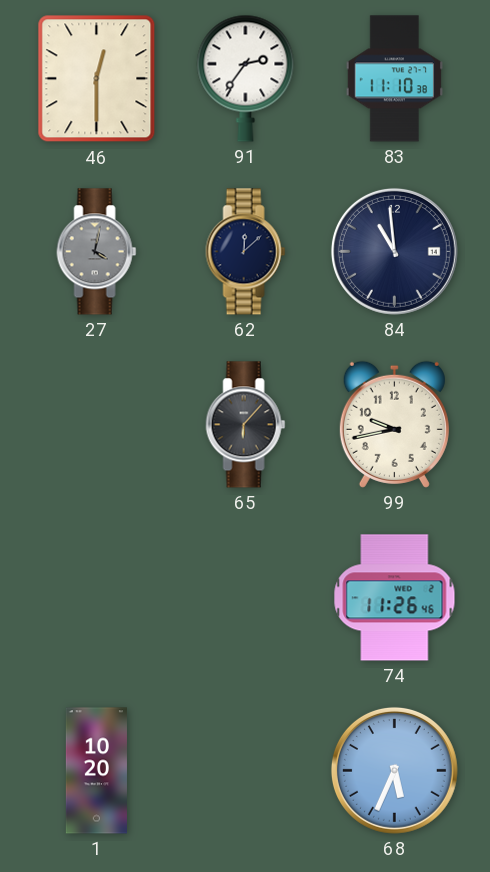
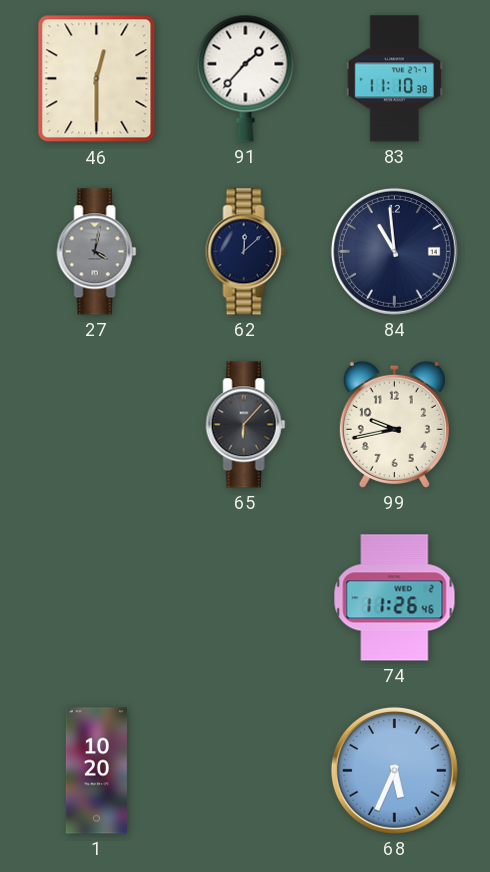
91: 2:36 -> 1:37
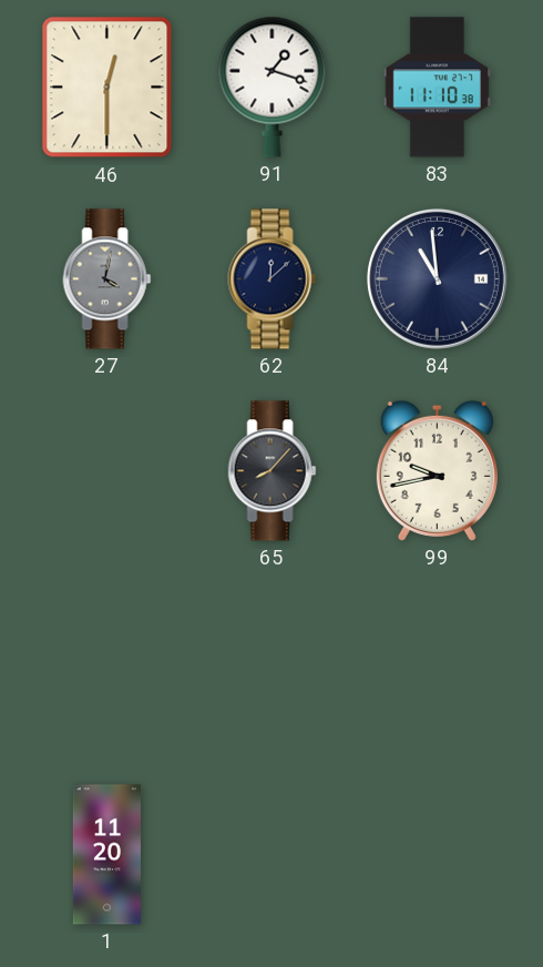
91: 1:37 -> 1:18
65: 6:07 -> 8:07
74: 11:26 -> none
1: 10:20 -> 11:20
68: 5:34 -> none
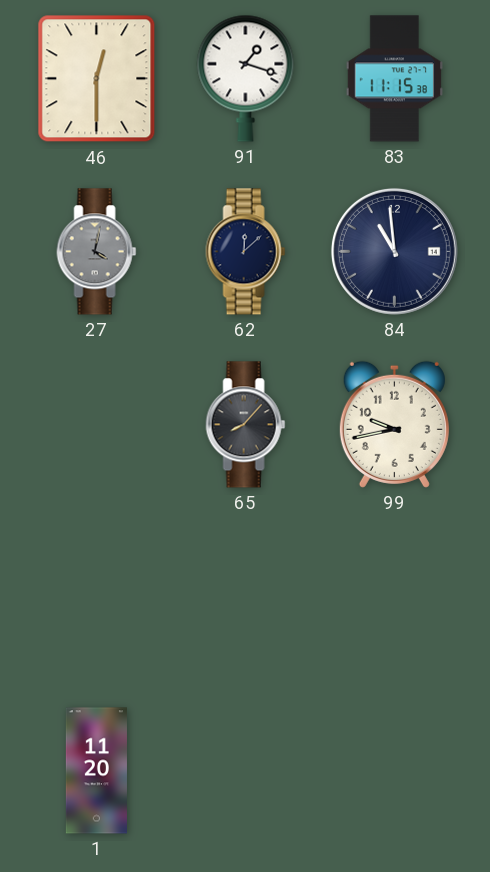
83: 11:10 -> 11:15
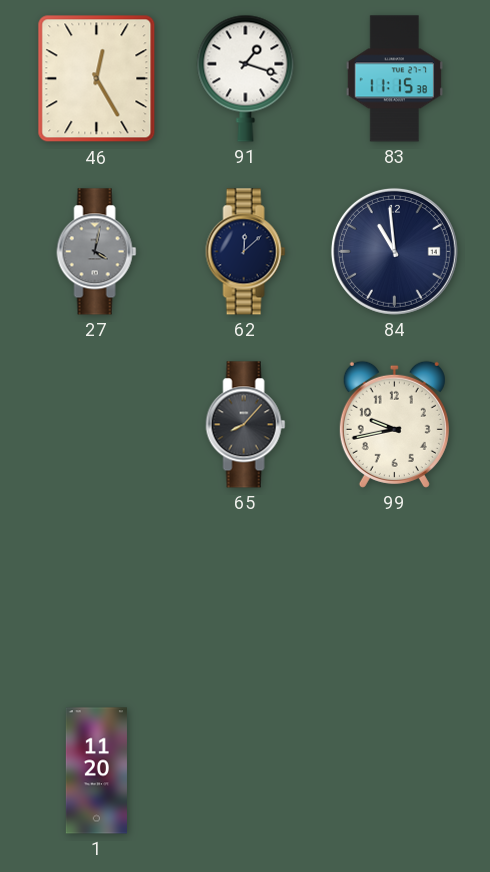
46: 12:30 -> 12:25
